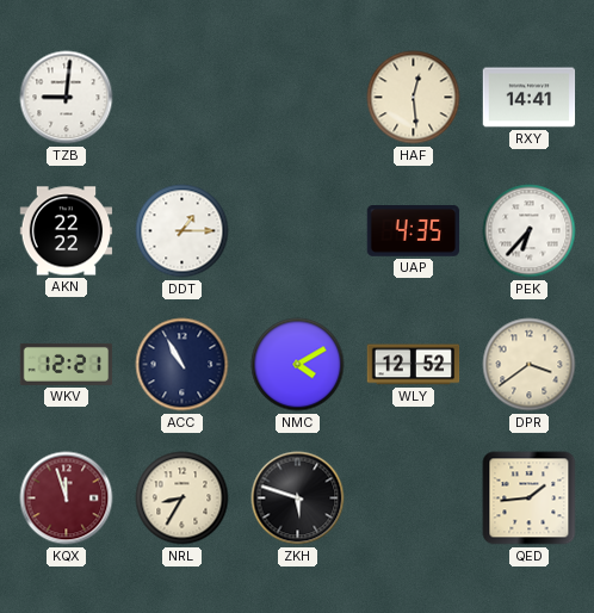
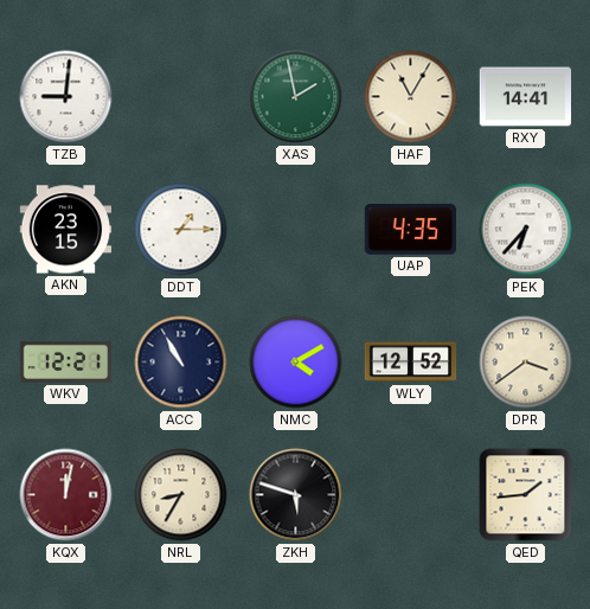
XAS: none -> 1:58
HAF: 12:29 -> 11:05
AKN: 22:22 -> 23:15
KQX: 11:57 -> 12:02
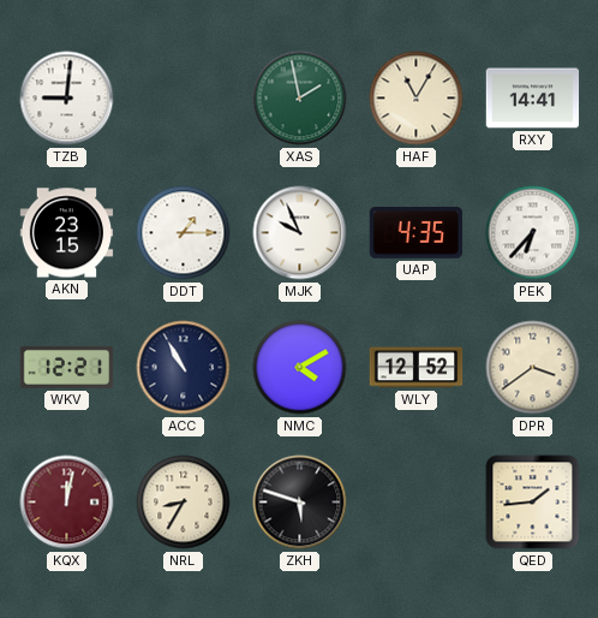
MJK: none -> 9:56
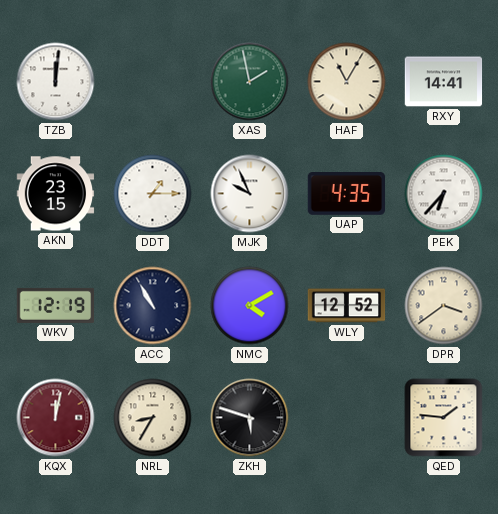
TZB: 9:01 -> 12:01
WKV: 12:21 -> 12:19
QED: 1:44 -> 1:46
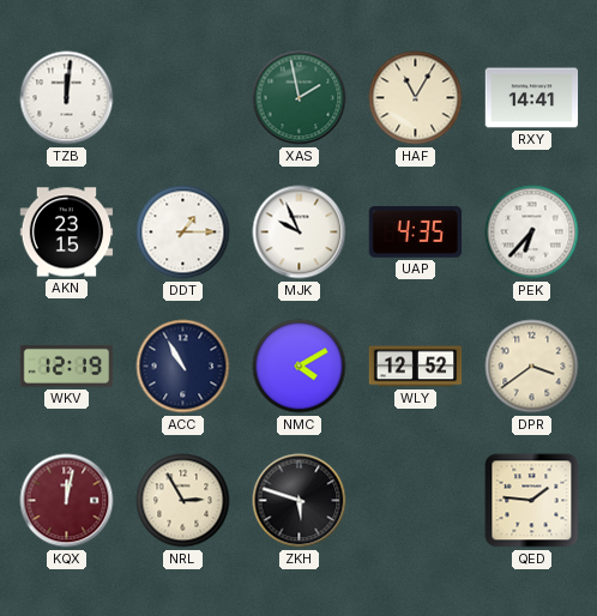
NRL: 8:35 -> 2:55
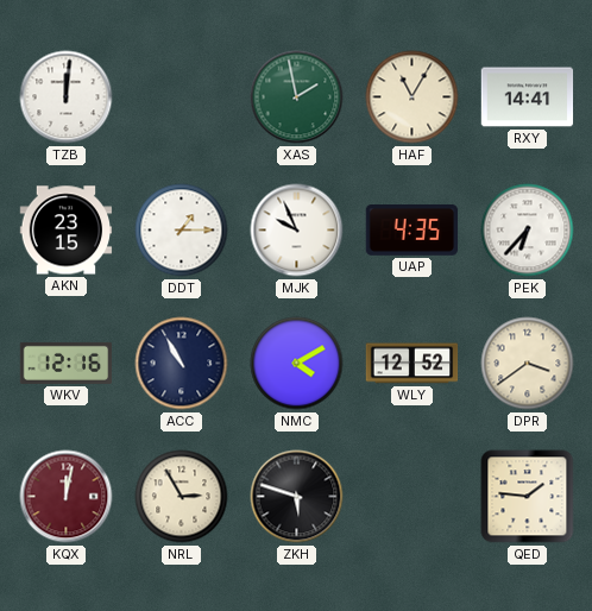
WKV: 12:19 -> 12:16
